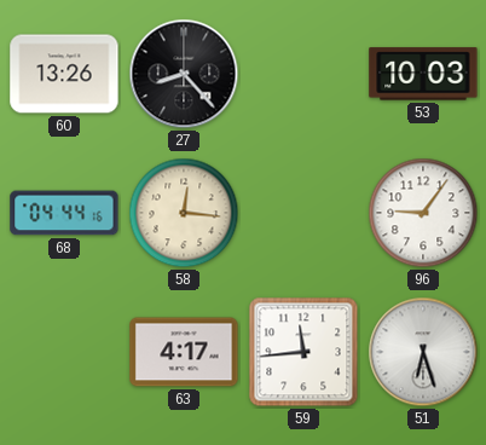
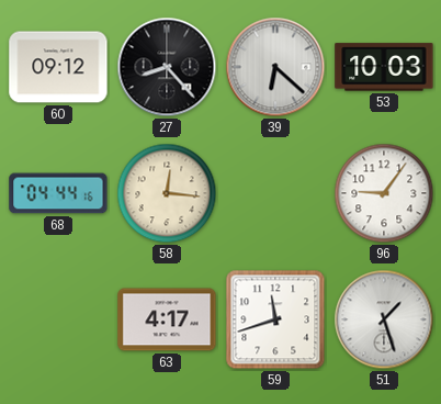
60: 13:26 -> 09:12
39: none -> 6:22
59: 11:44 -> 11:42
51: 6:27 -> 1:27
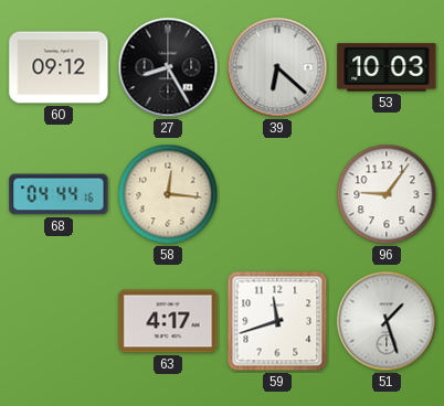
27: 8:23 -> 8:25
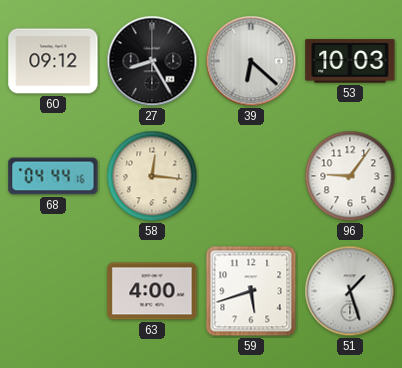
63: 4:17 -> 4:00
59: 11:42 -> 5:42
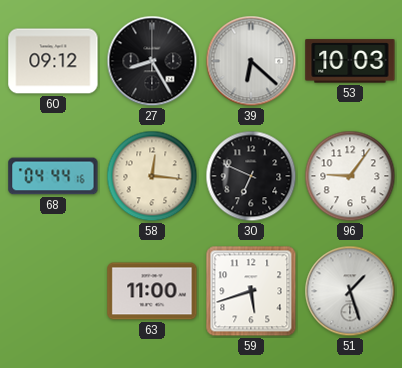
30: none -> 6:49
63: 4:00 -> 11:00
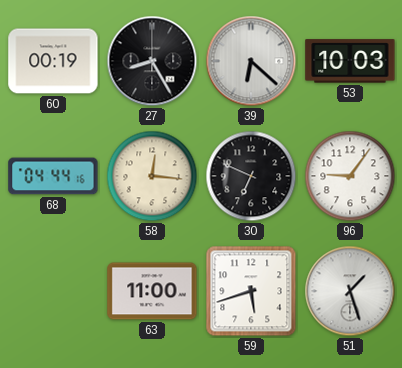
60: 09:12 -> 00:19
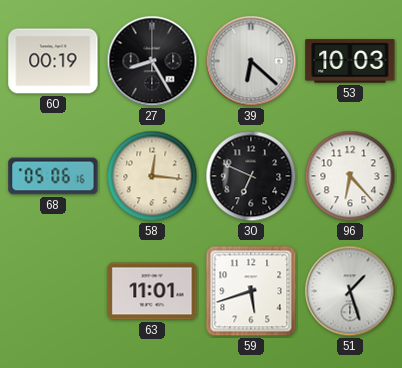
68: 04:44 -> 05:06
96: 9:06 -> 6:23
63: 11:00 -> 11:01
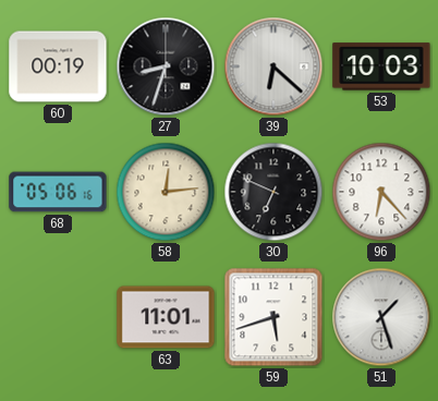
27: 8:25 -> 8:33
58: 12:16 -> 12:14
